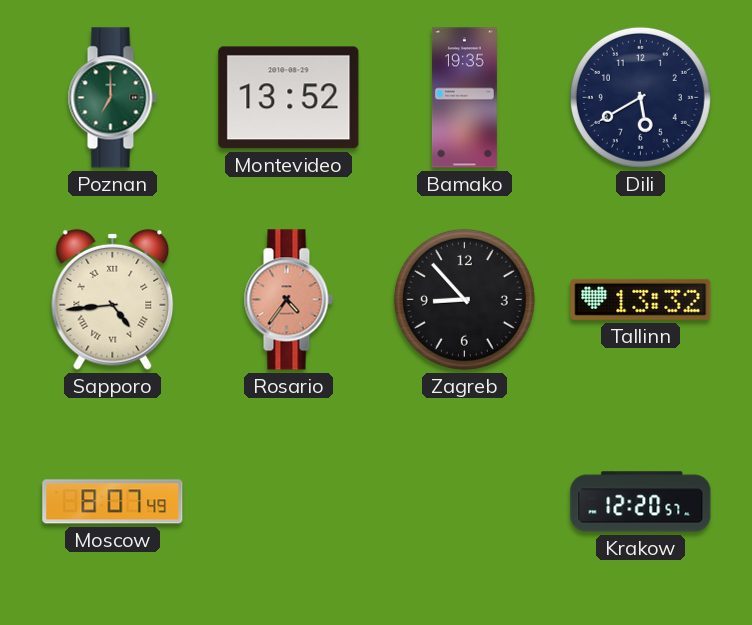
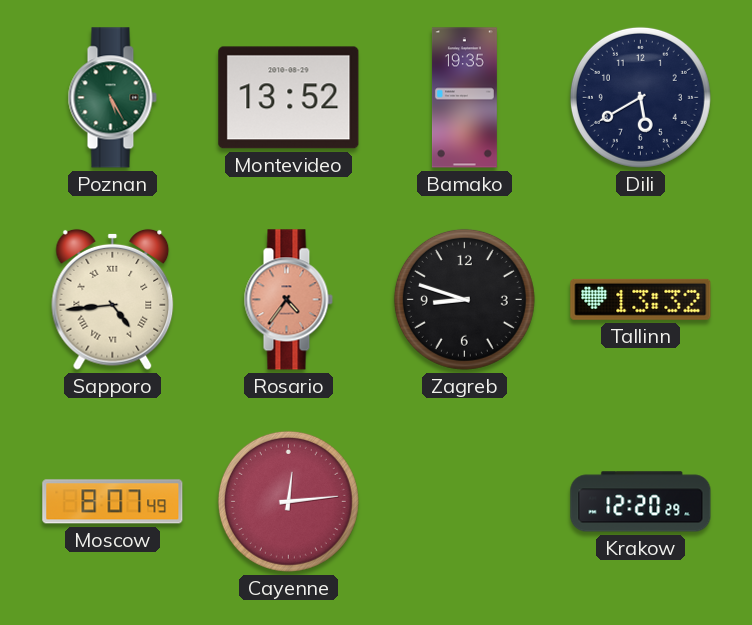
Poznan: 7:00 -> 5:25
Zagreb: 8:53 -> 8:48
Cayenne: none -> 12:14
Krakow: 12:20:57 -> 12:20:29
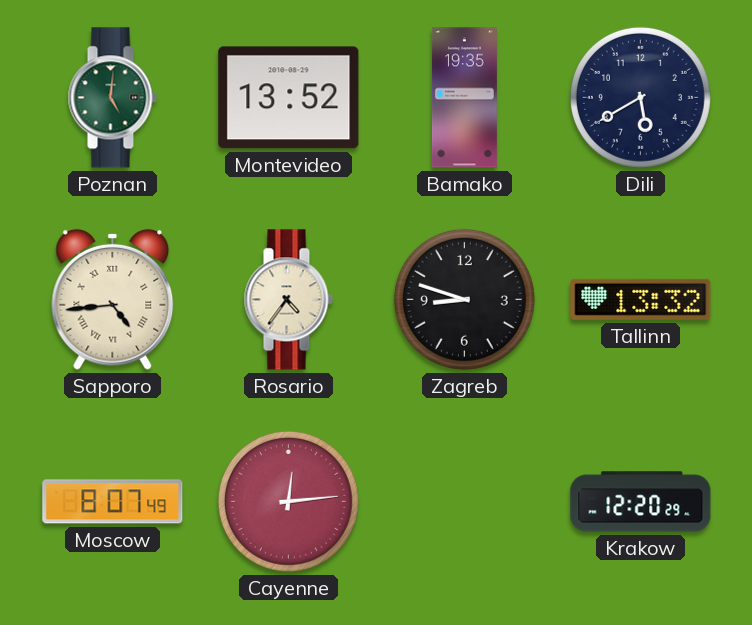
Poznan: 5:25 -> 5:01
Rosario dial: salmon -> cream
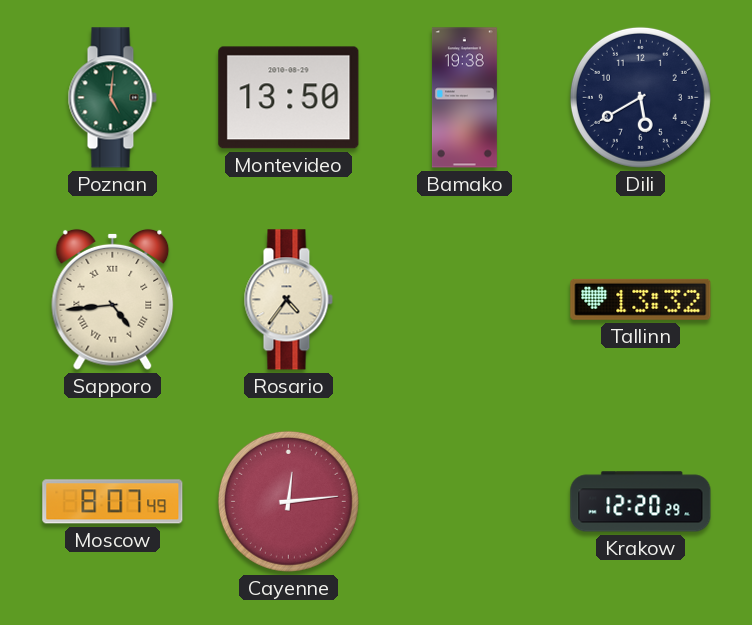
Montevideo: 13:52 -> 13:50
Bamako: 19:35 -> 19:38
Zagreb: 8:48 -> none
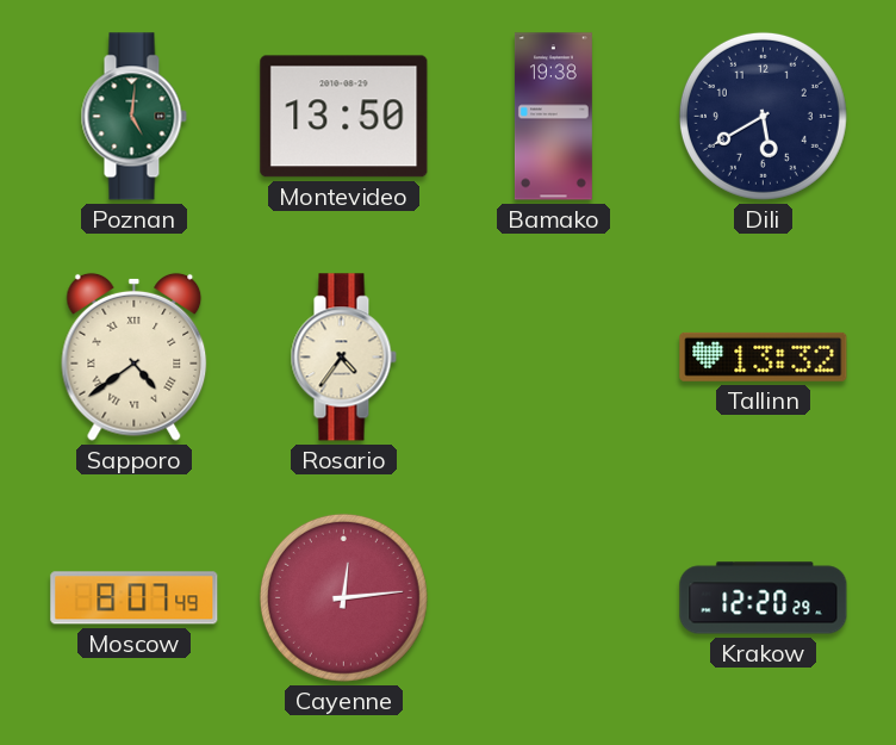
Sapporo: 4:44 -> 4:39
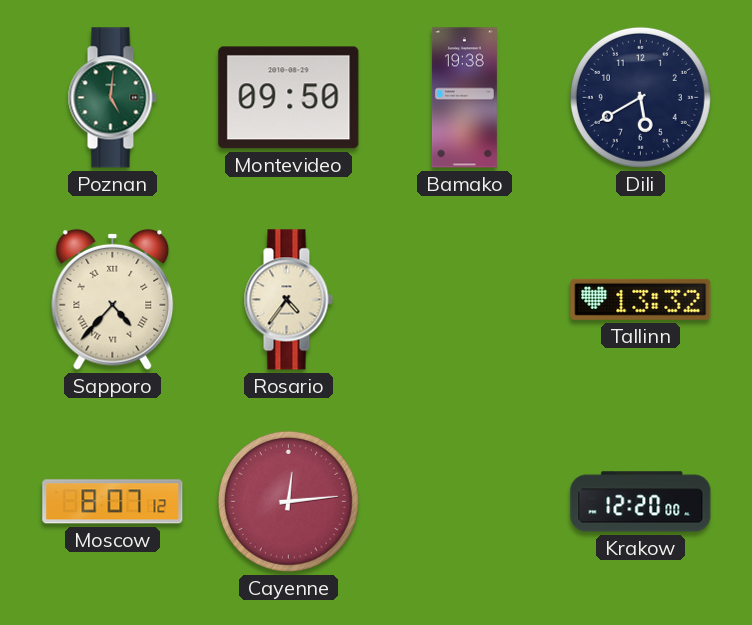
Montevideo: 13:50 -> 09:50
Sapporo: 4:39 -> 4:37
Moscow: 8:07:49 -> 8:07:12
Krakow: 12:20:29 -> 12:20:00
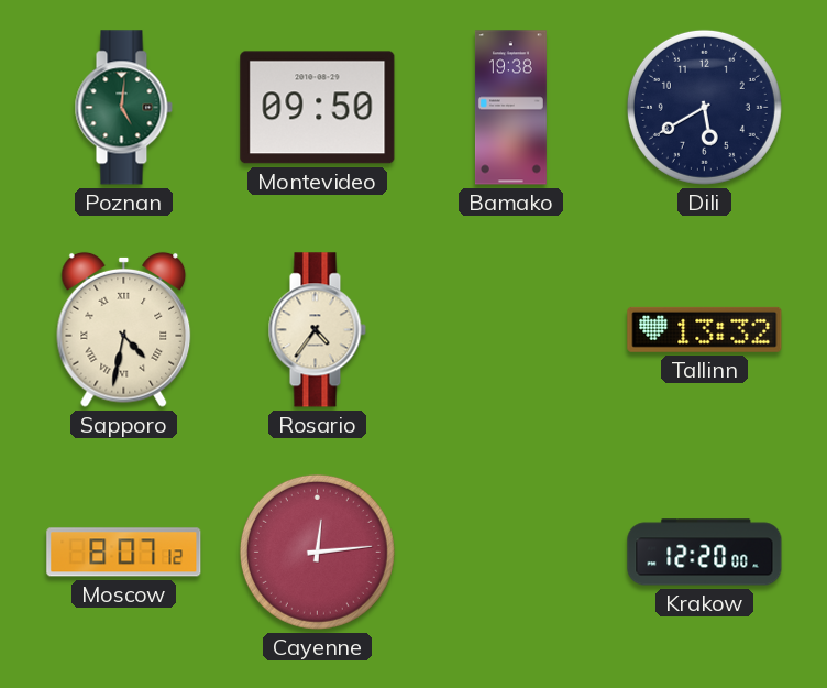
Sapporo: 4:37 -> 4:32
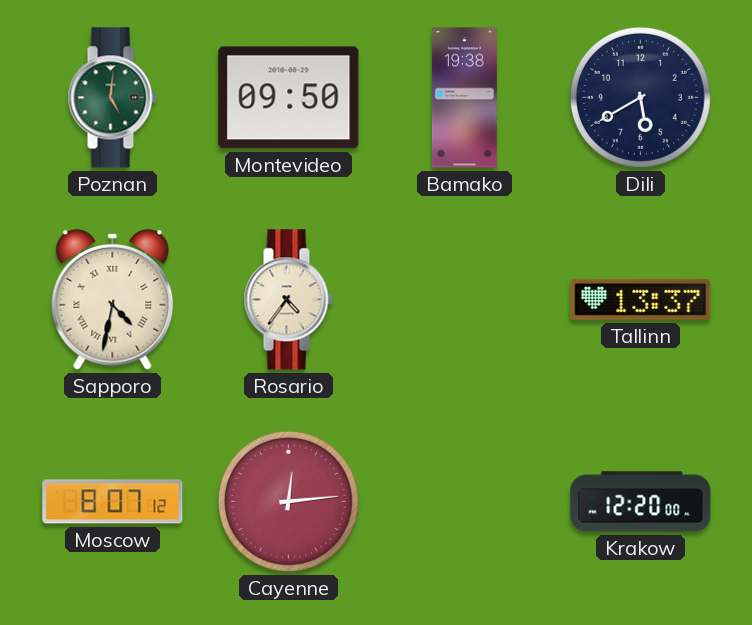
Tallinn: 13:32 -> 13:37
